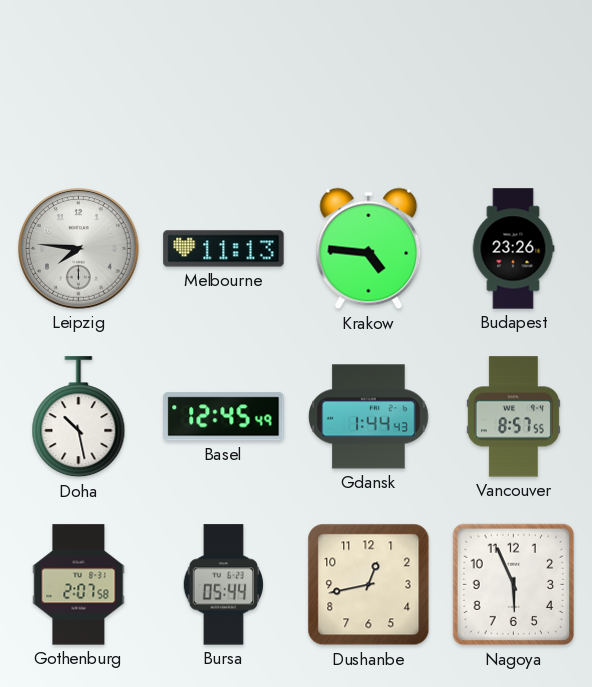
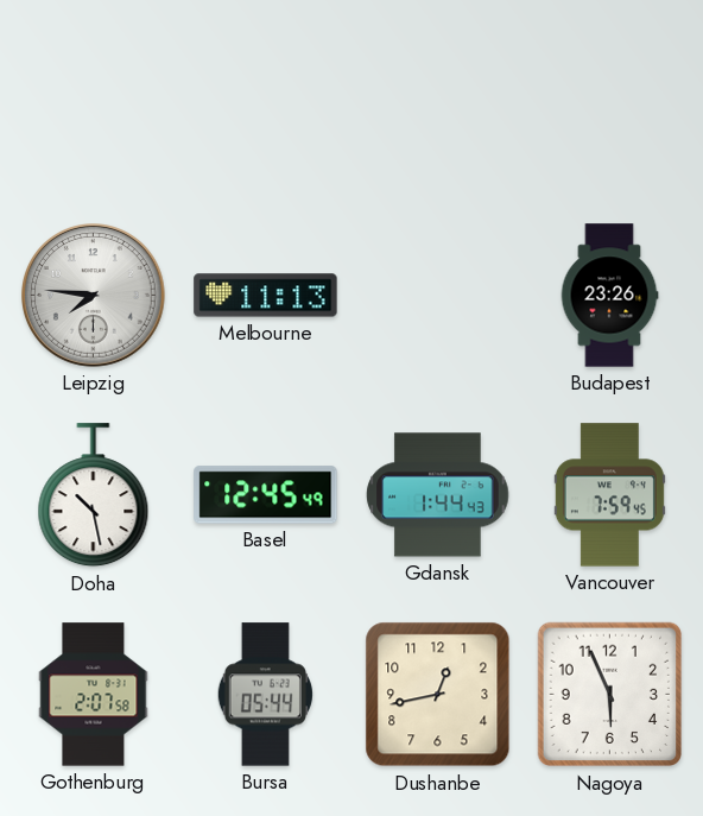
Krakow: 4:46 -> none
Vancouver: 8:57 -> 7:59
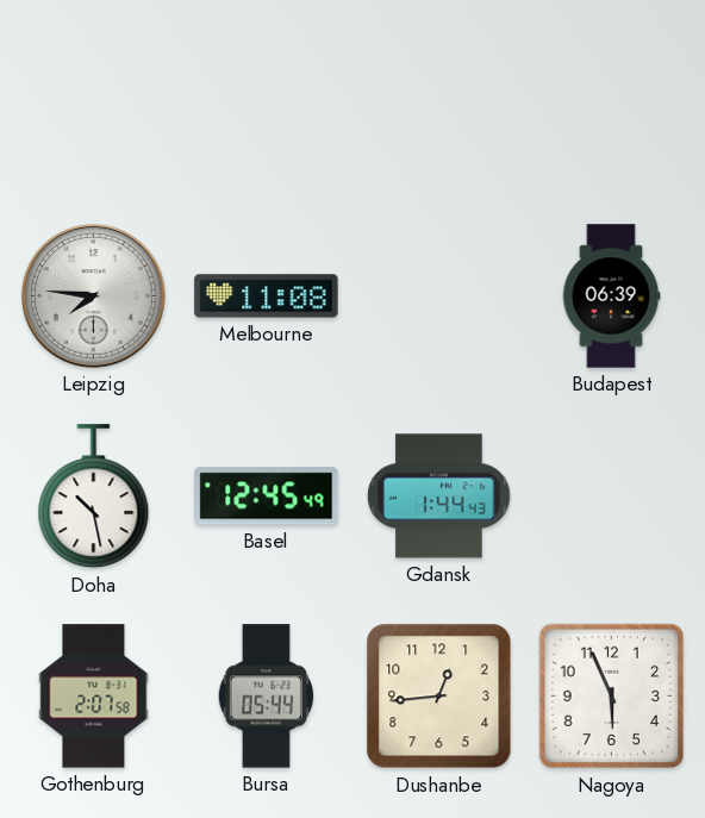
Melbourne: 11:13 -> 11:08
Budapest: 23:26 -> 06:39
Vancouver: 7:59 -> none
Dushanbe: 12:43 -> 12:44
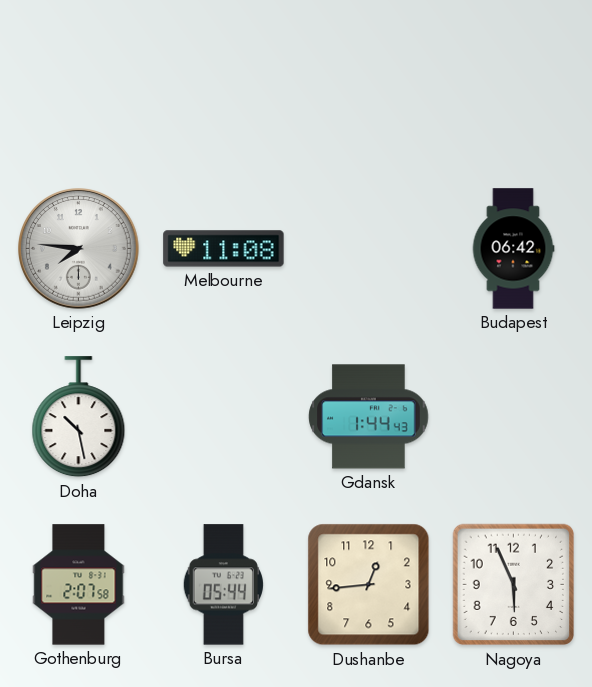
Budapest: 06:39 -> 06:42
Basel: 12:45 -> none
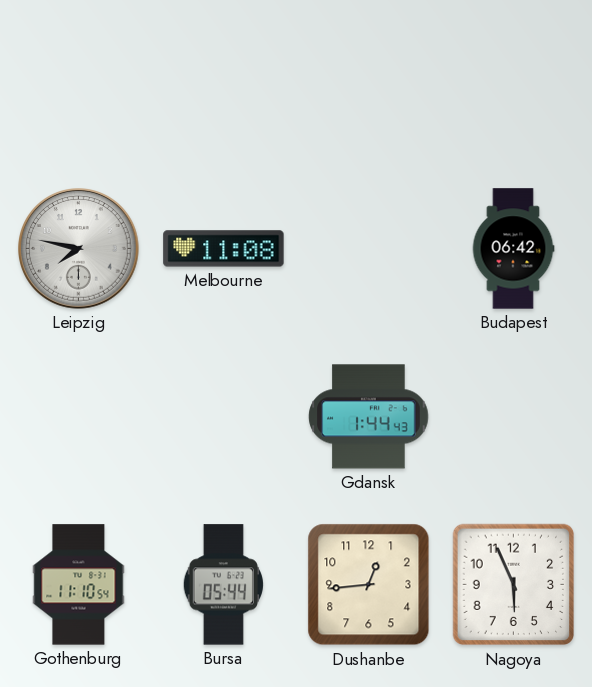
Leipzig: 7:46 -> 7:47
Doha: 10:28 -> none
Gothenburg: 2:07 -> 11:10
